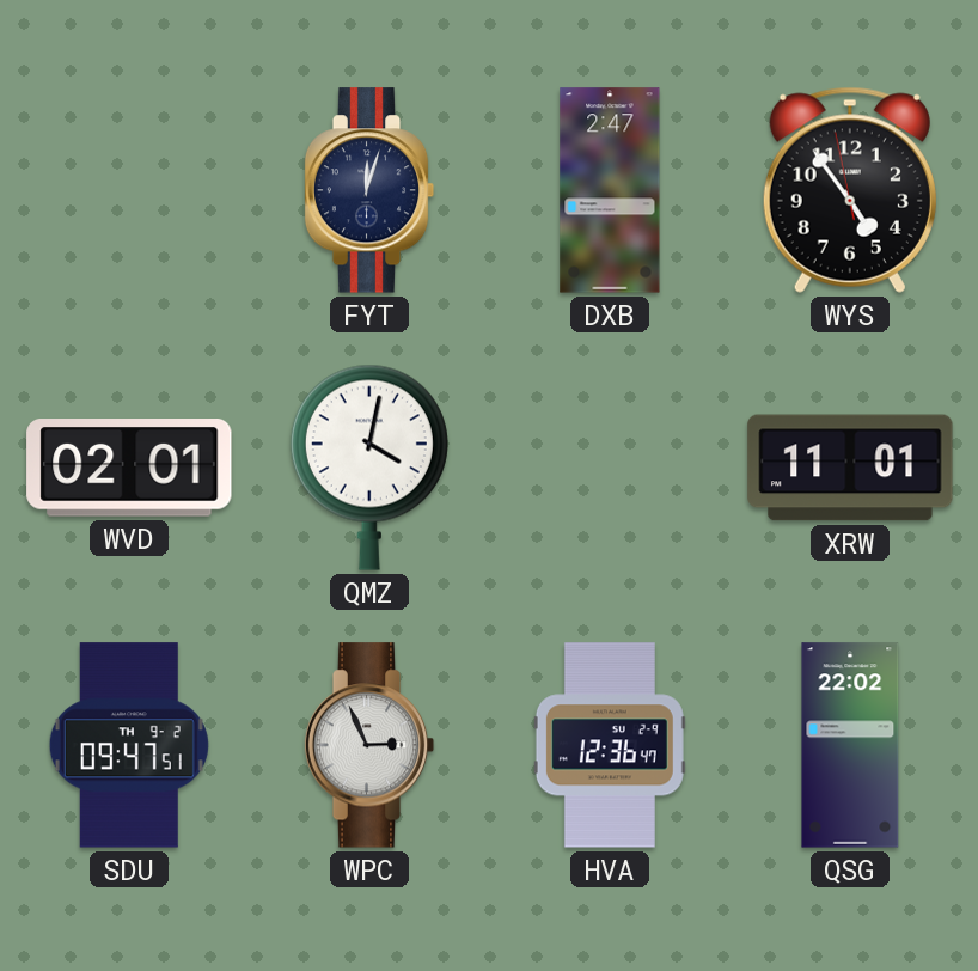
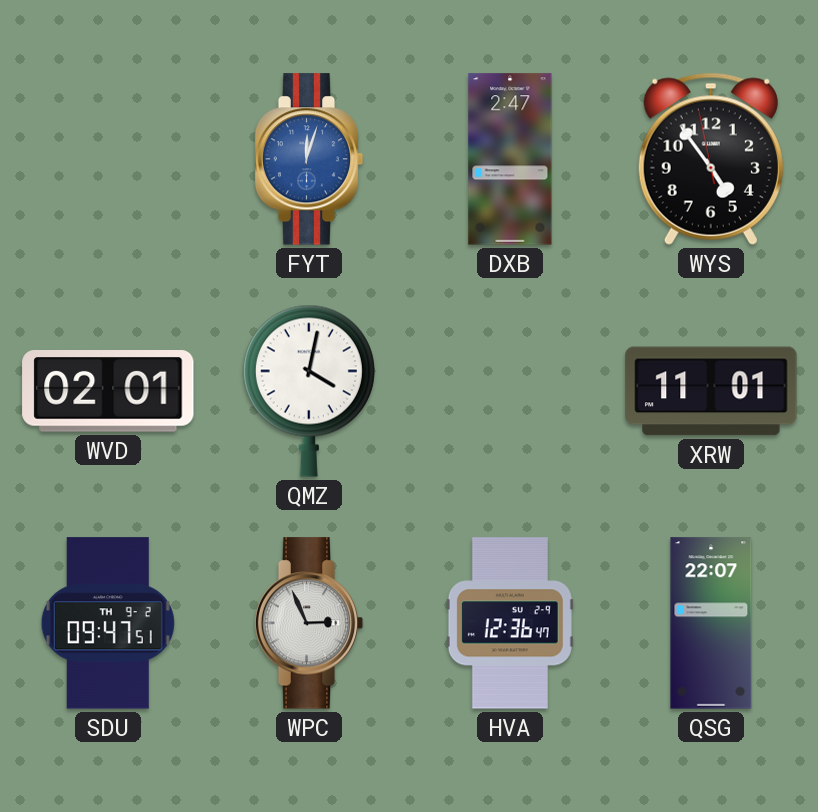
FYT dial: navy -> blue
QSG: 22:02 -> 22:07
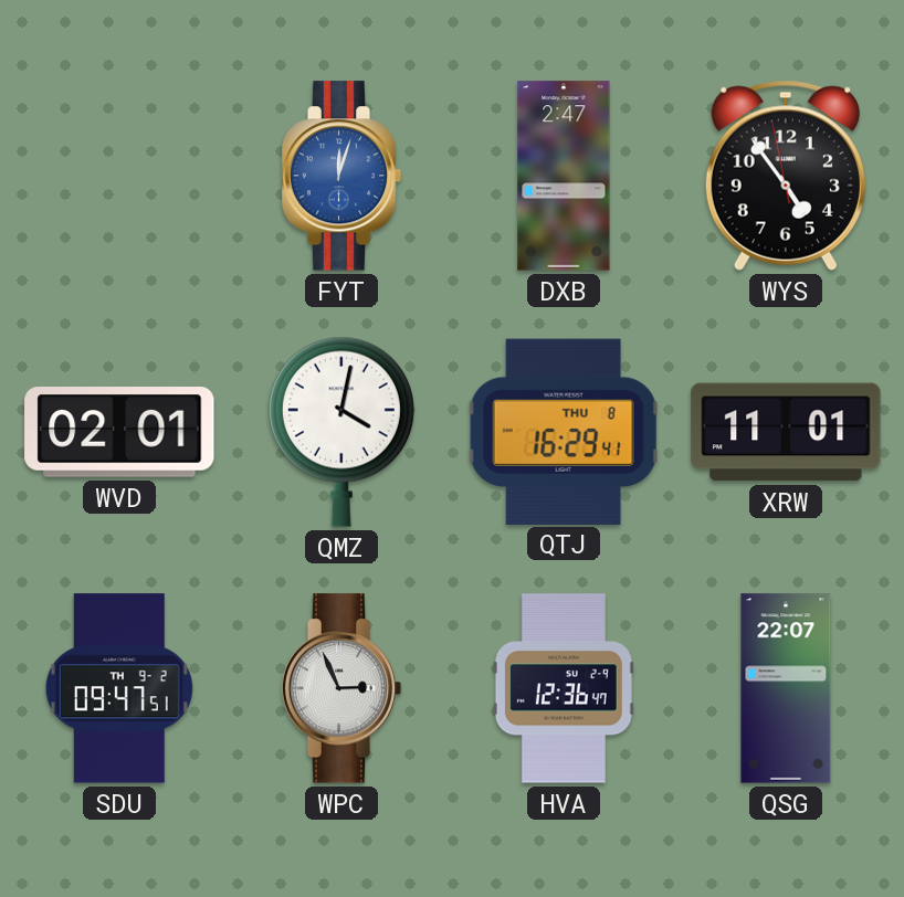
QTJ: none -> 16:29
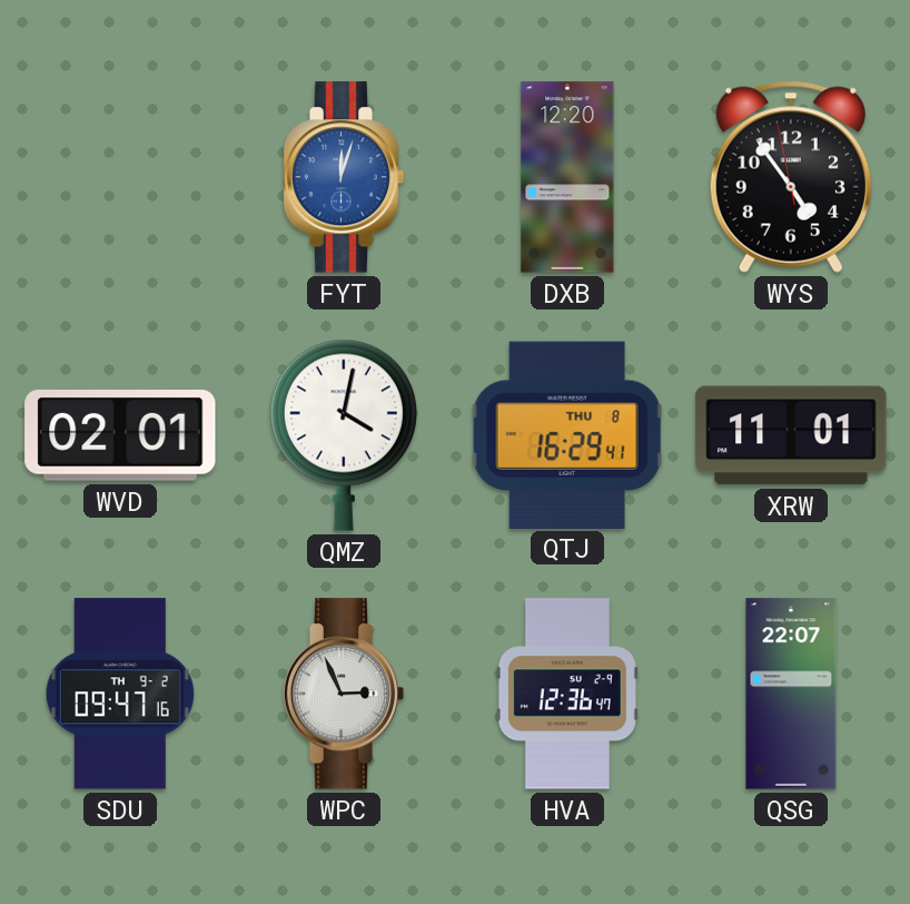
DXB: 2:47 -> 12:20
SDU: 09:47:51 -> 09:47:16
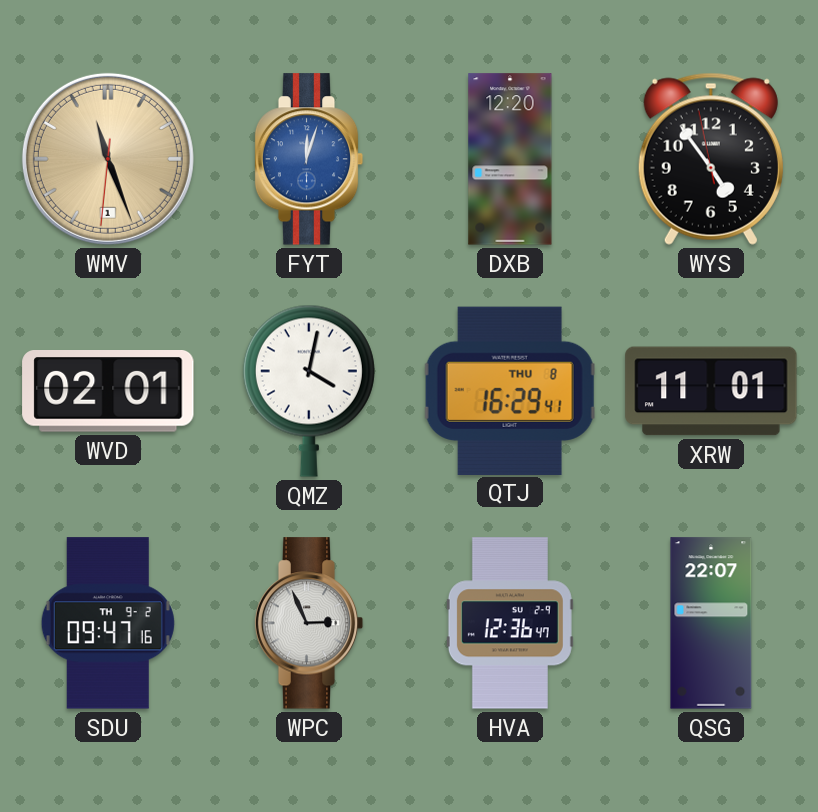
WMV: none -> 11:26
